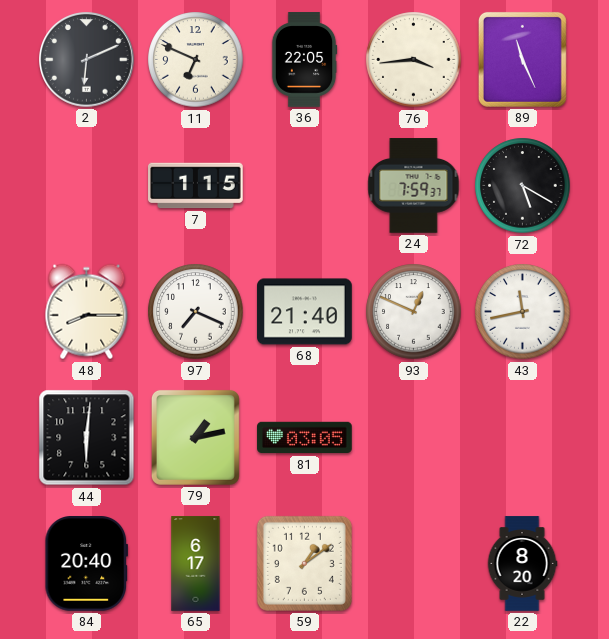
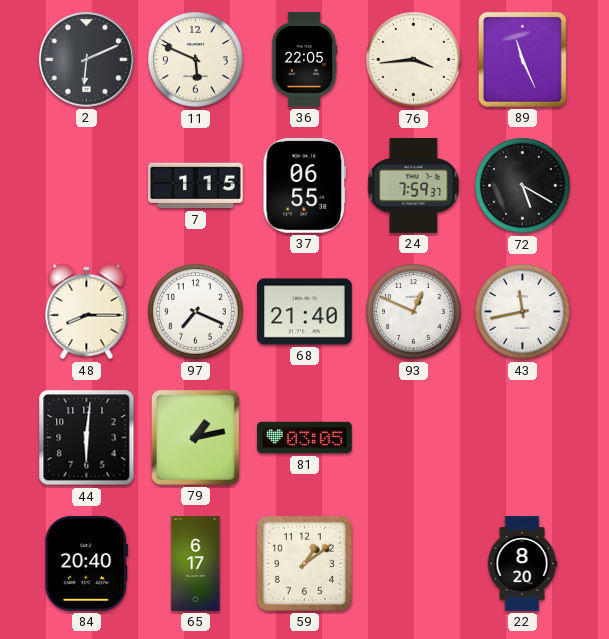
11: 6:49 -> 5:49
37: none -> 06:55
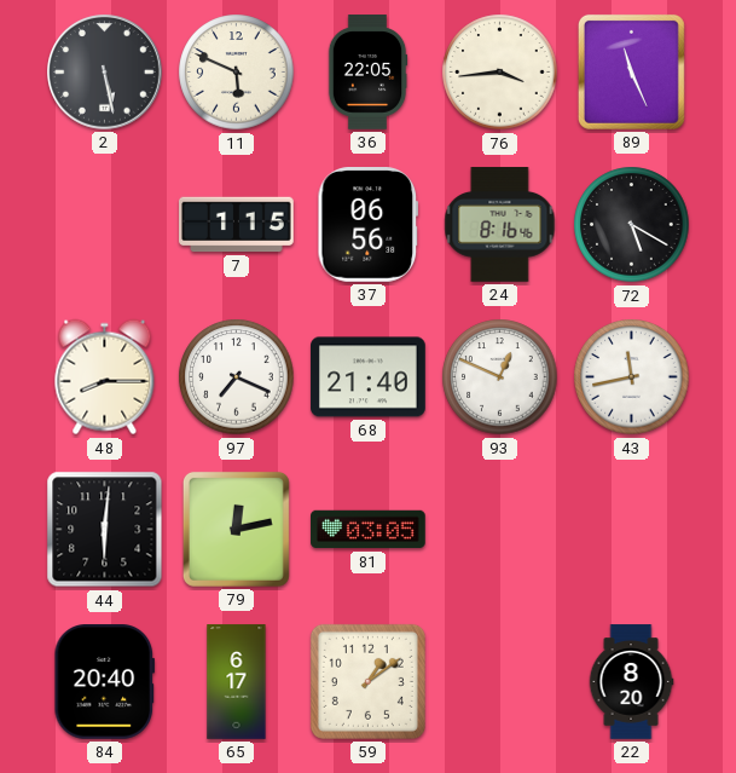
2: 6:11 -> 5:28
37: 06:55 -> 06:56
24: 7:59 -> 8:16
79: 1:13 -> 12:13
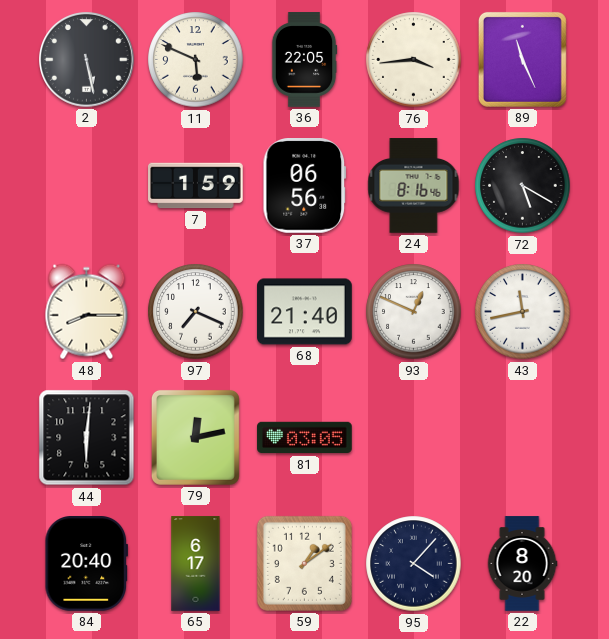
7: 1:15 -> 1:59
95: none -> 4:07
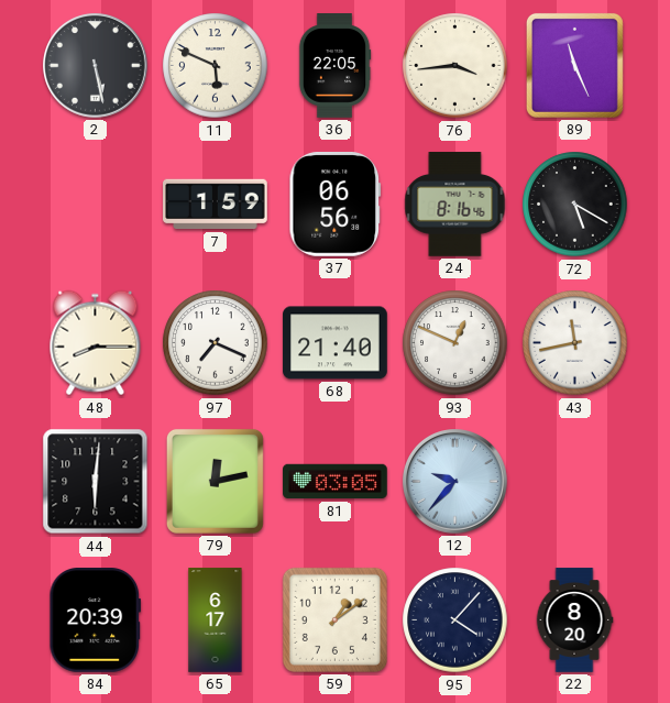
12: none -> 9:37
84: 20:40 -> 20:39
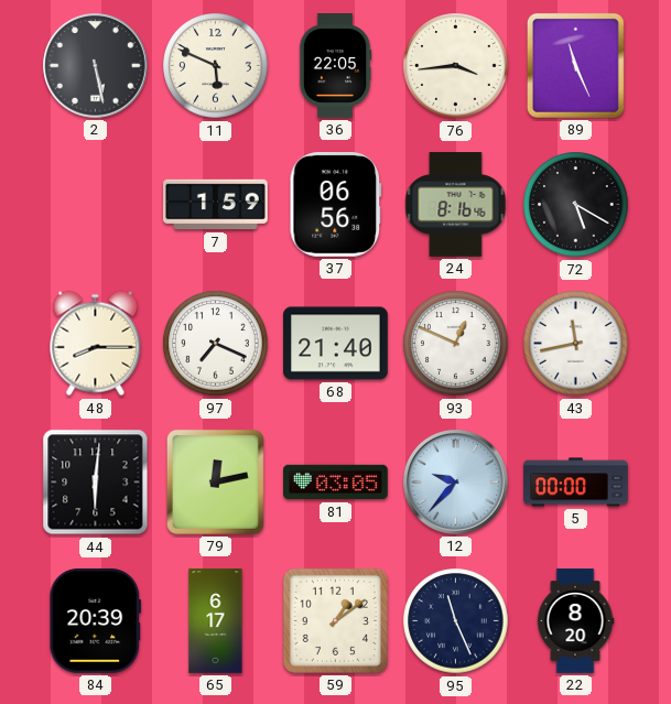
5: none -> 00:00
95: 4:07 -> 11:26
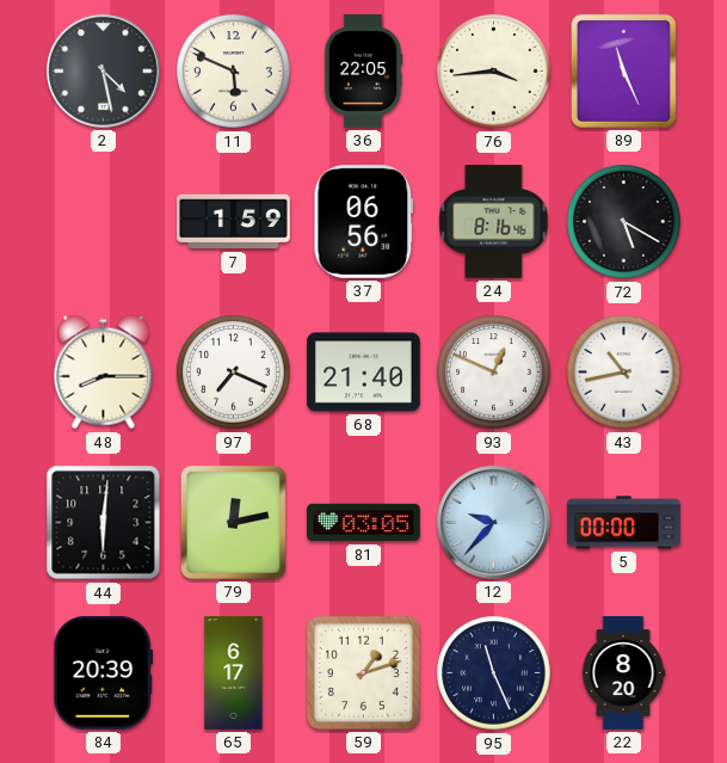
2: 5:28 -> 4:28
43: 11:43 -> 10:43
59: 1:09 -> 1:12
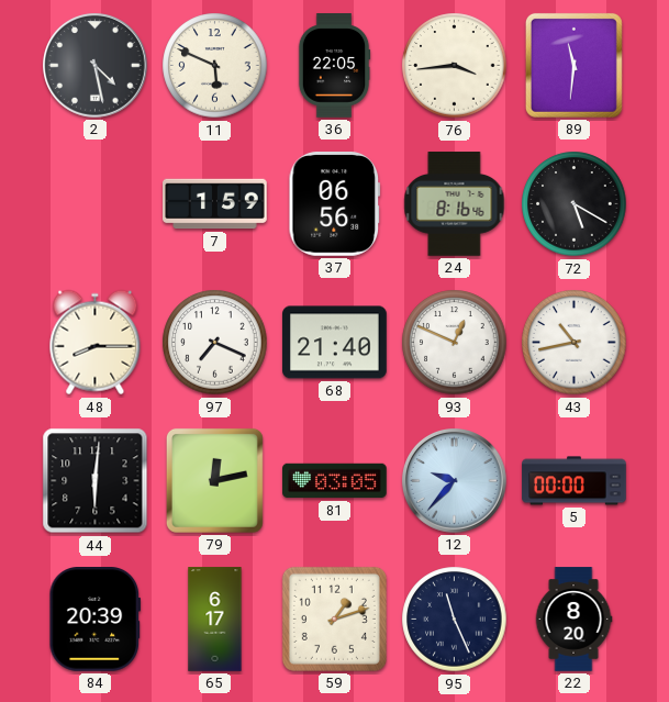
89: 11:26 -> 11:31
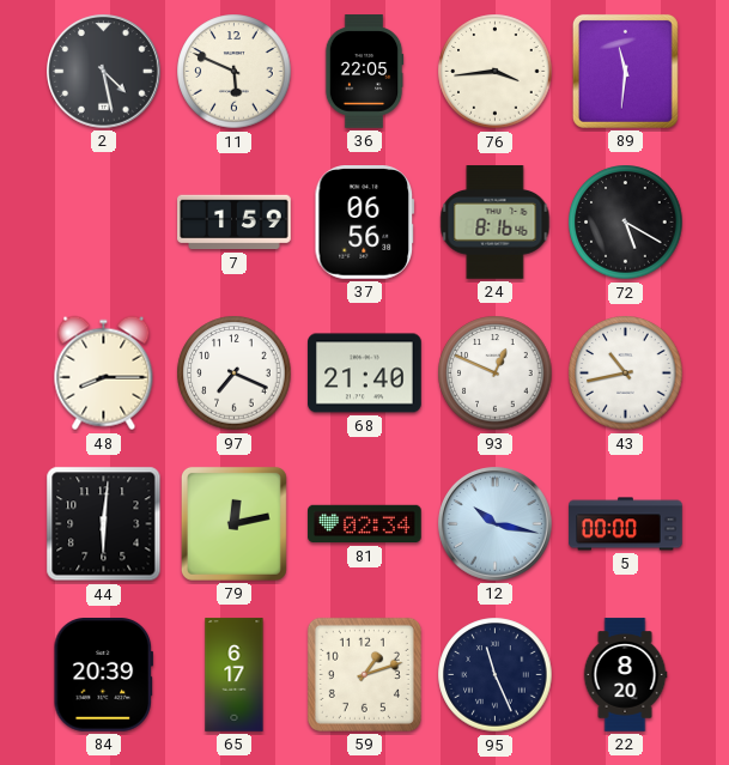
81: 03:05 -> 02:34
12: 9:37 -> 10:17
